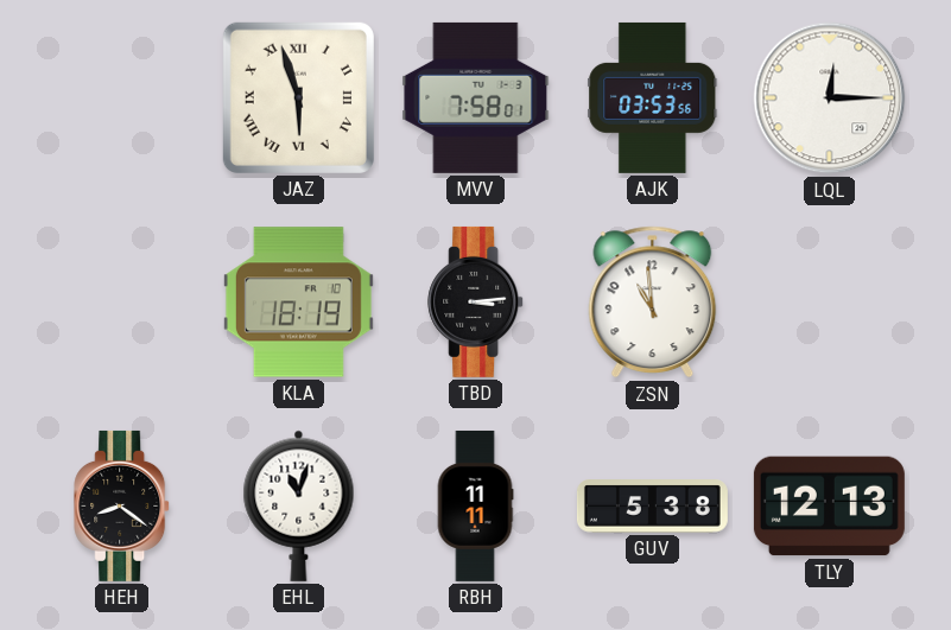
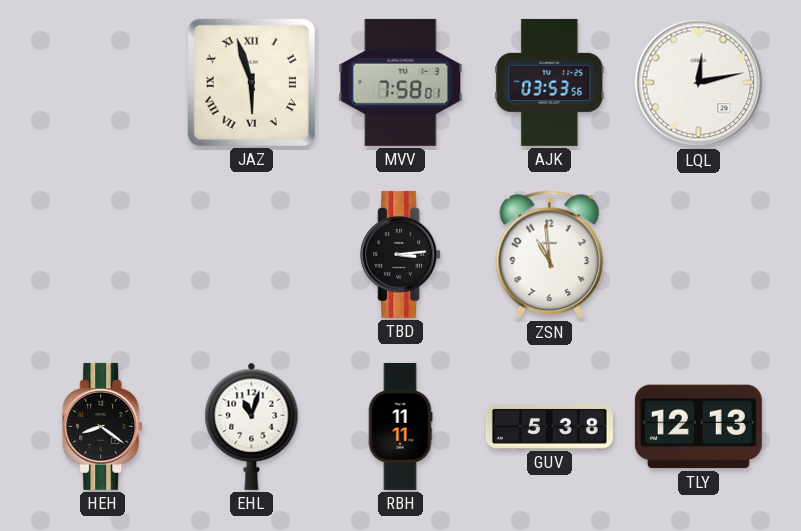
LQL: 12:15 -> 12:13
KLA: 18:19 -> none
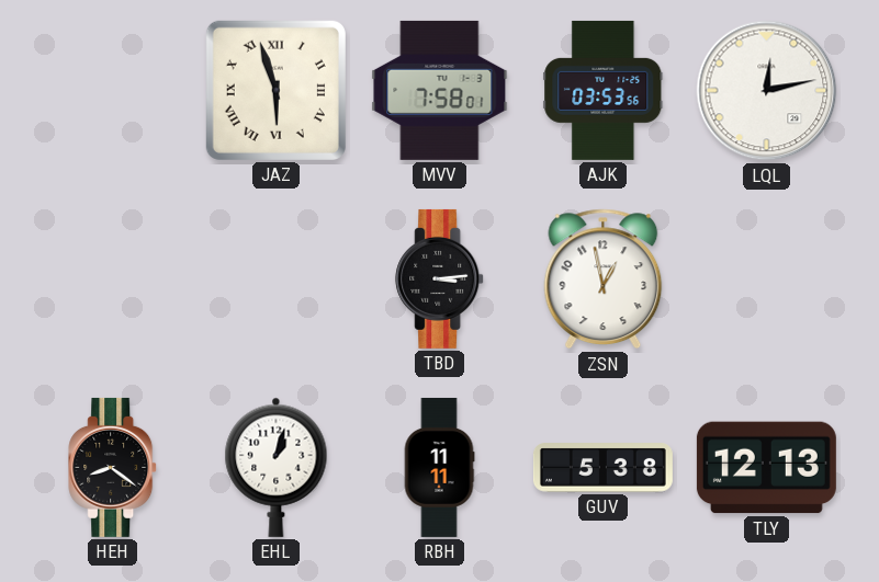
ZSN: 10:59 -> 12:58
EHL: 11:03 -> 1:03
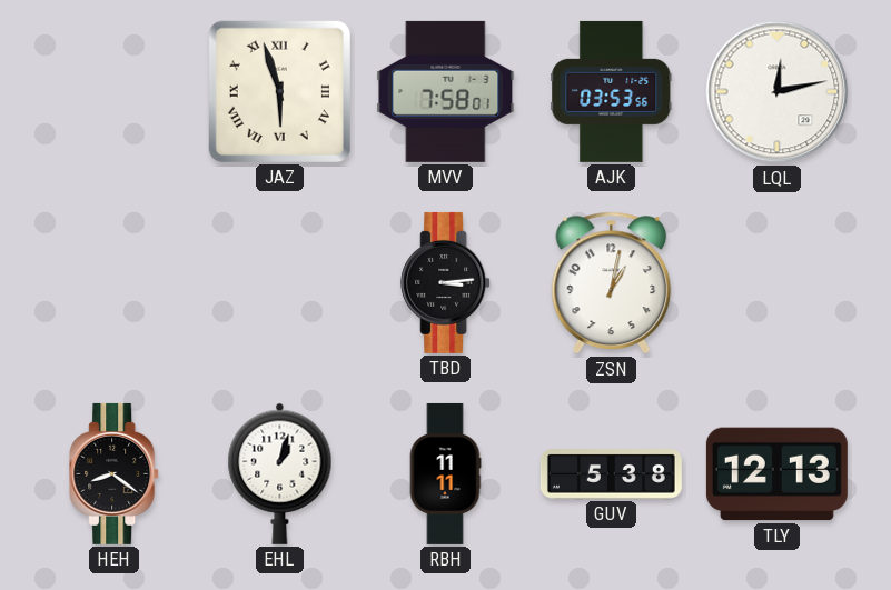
ZSN: 12:58 -> 1:02
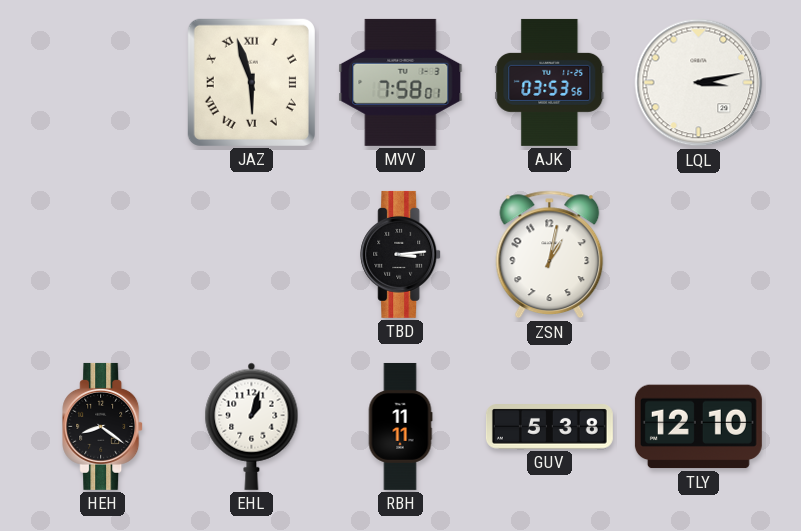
LQL: 12:13 -> 3:13
TLY: 12:13 -> 12:10
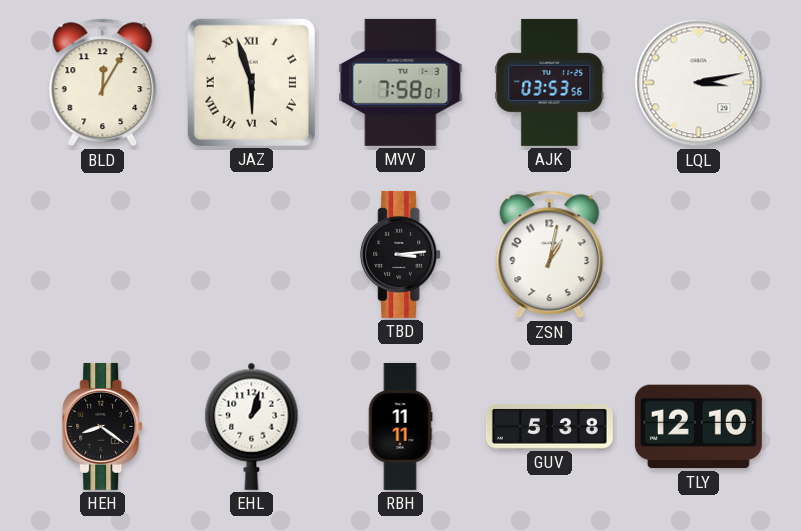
BLD: none -> 12:05
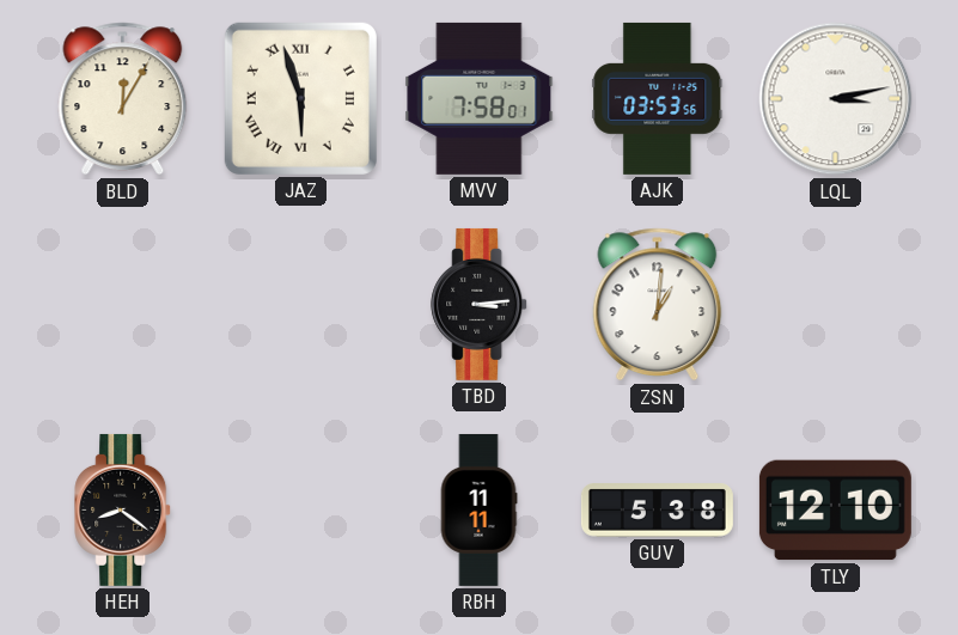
ZSN: 1:02 -> 1:01
EHL: 1:03 -> none
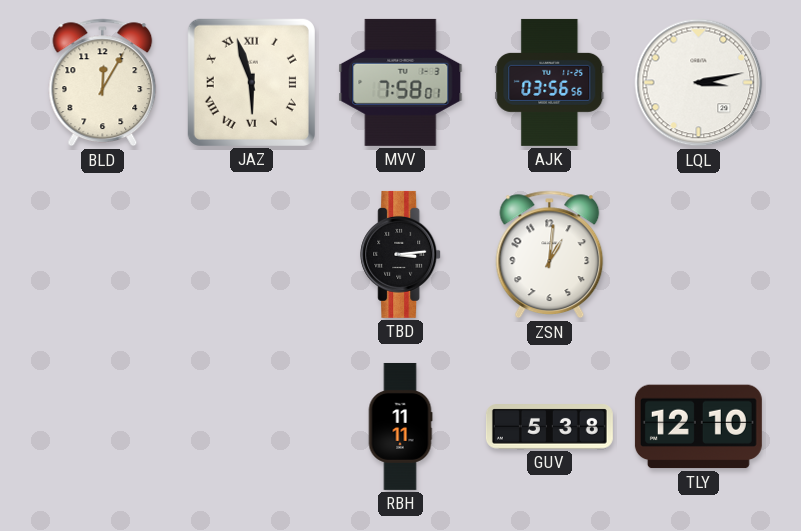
AJK: 03:53 -> 03:56
HEH: 8:21 -> none
